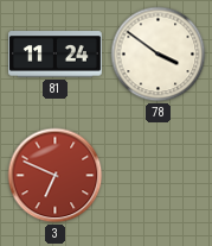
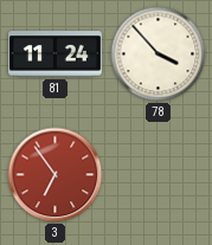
78: 3:51 -> 3:53
3: 6:49 -> 6:54
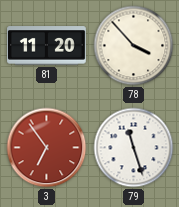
81: 11:24 -> 11:20
79: none -> 11:27
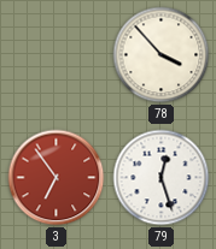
81: 11:20 -> none
79: 11:27 -> 12:27
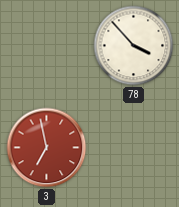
3: 6:54 -> 6:58
79: 12:27 -> none
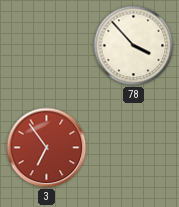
3: 6:58 -> 6:54
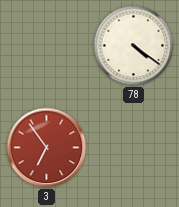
78: 3:53 -> 4:21
